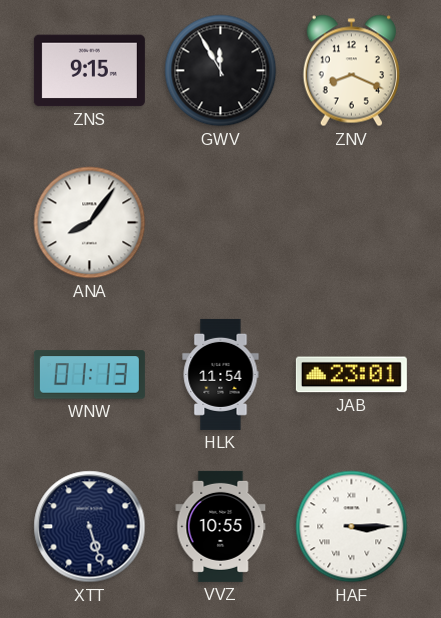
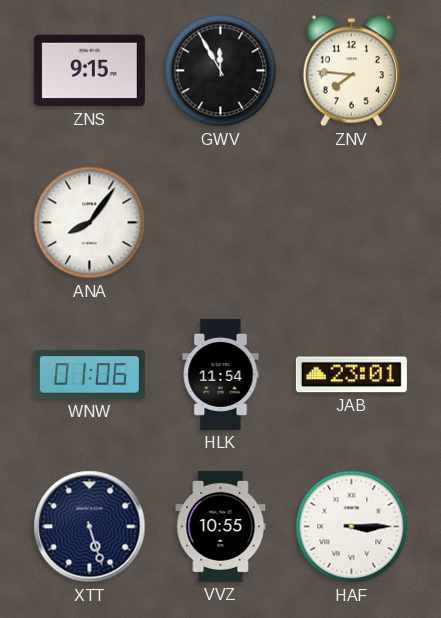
ZNV: 8:19 -> 7:46
WNW: 01:13 -> 01:06
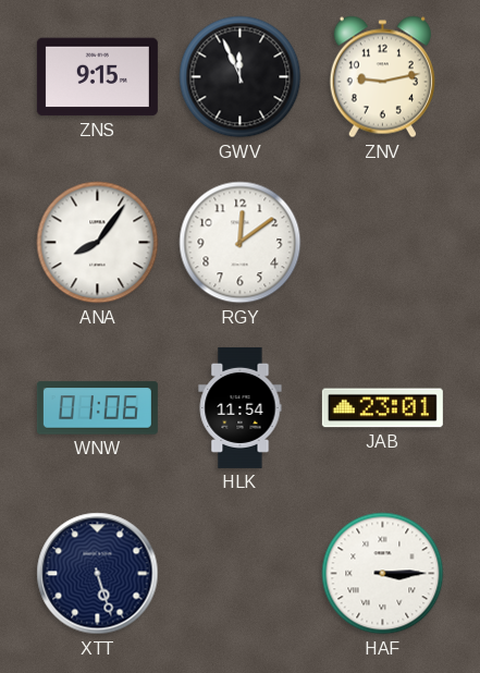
GWV: 11:55 -> 11:56
ZNV: 7:46 -> 9:13
RGY: none -> 12:09
VVZ: 10:55 -> none
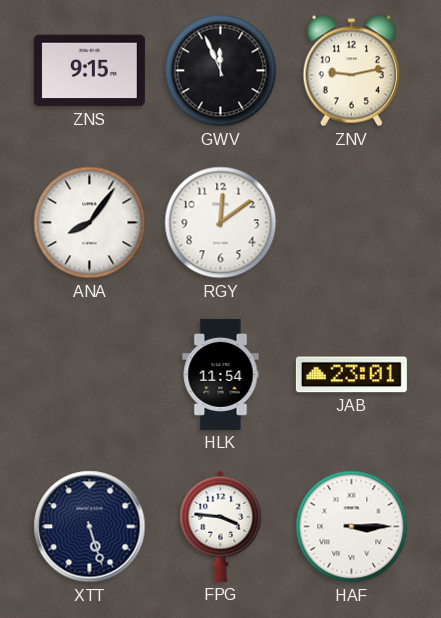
WNW: 01:06 -> none
FPG: none -> 3:46
